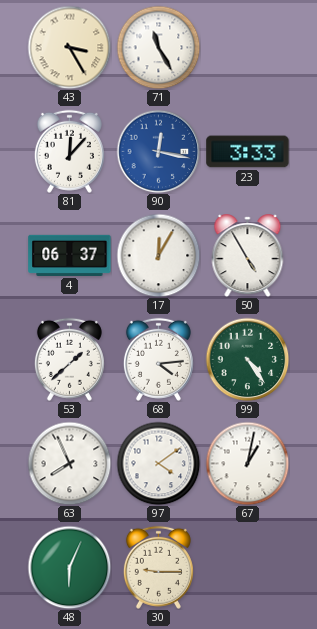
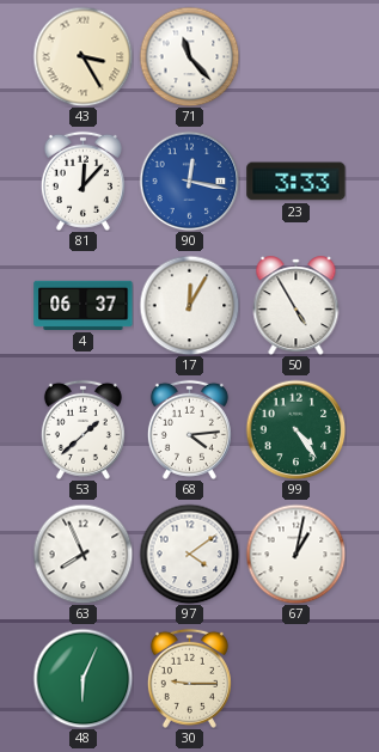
71: 11:25 -> 11:23
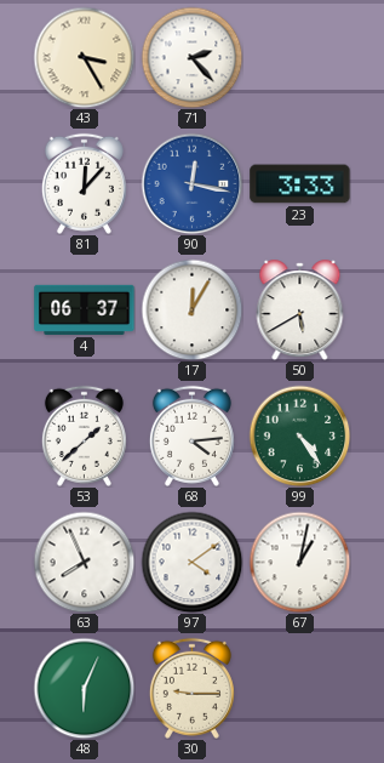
71: 11:23 -> 2:23
50: 4:55 -> 5:40
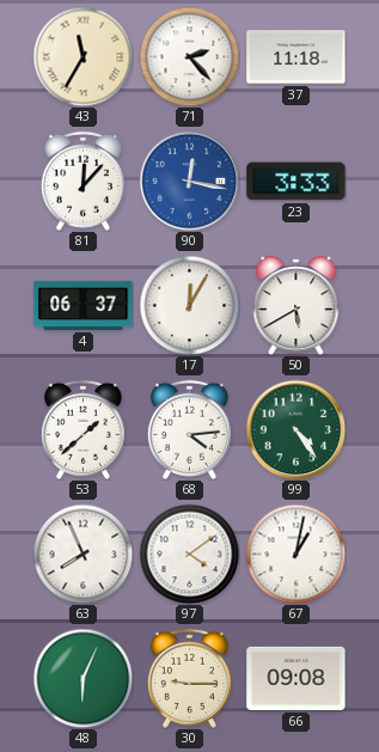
43: 3:25 -> 11:35
37: none -> 11:18
66: none -> 09:08
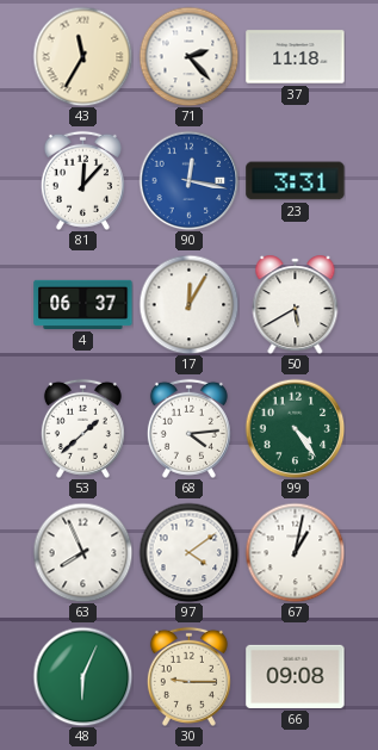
23: 3:33 -> 3:31
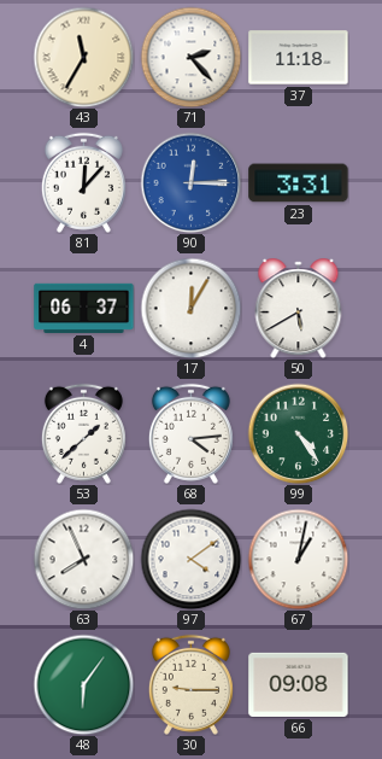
90: 12:17 -> 12:15
48: 6:04 -> 6:06
